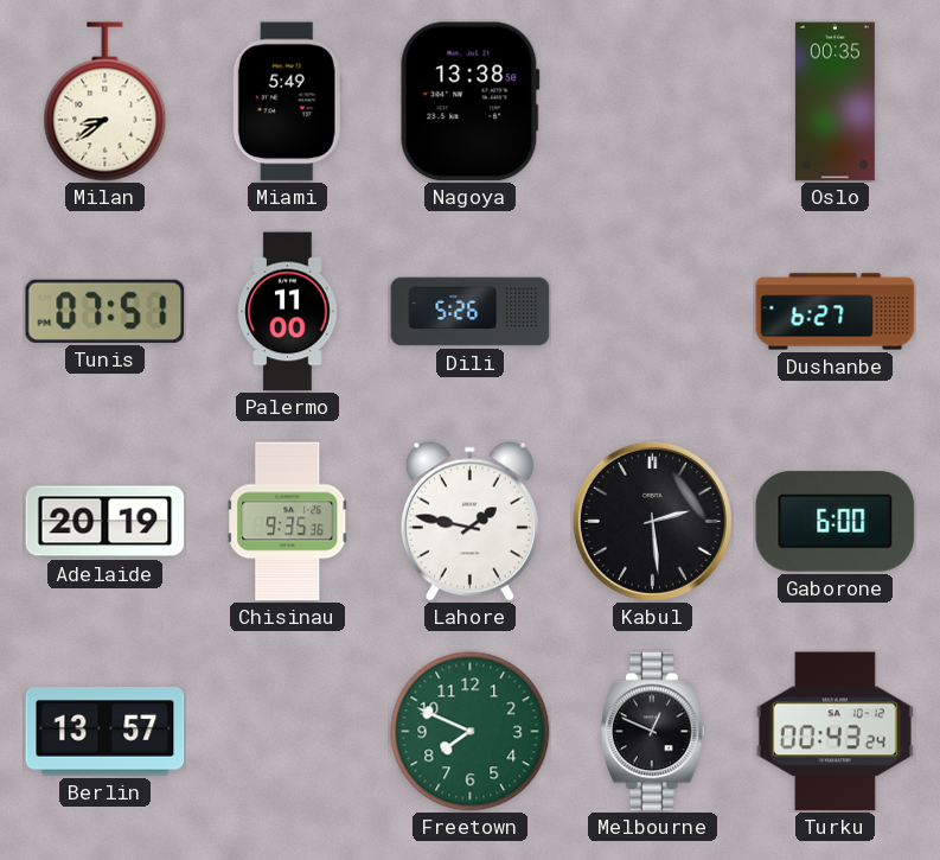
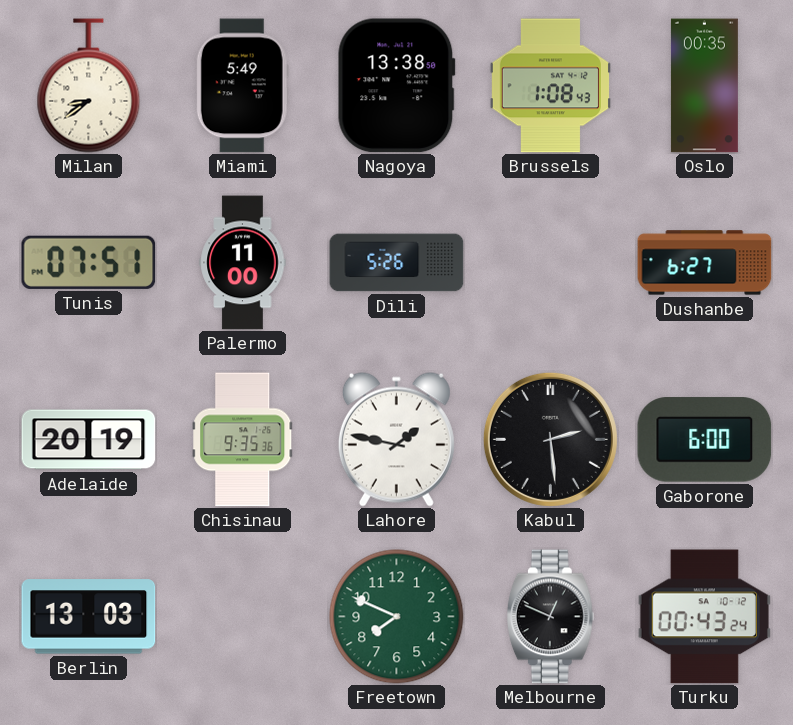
Brussels: none -> 1:08
Berlin: 13:57 -> 13:03
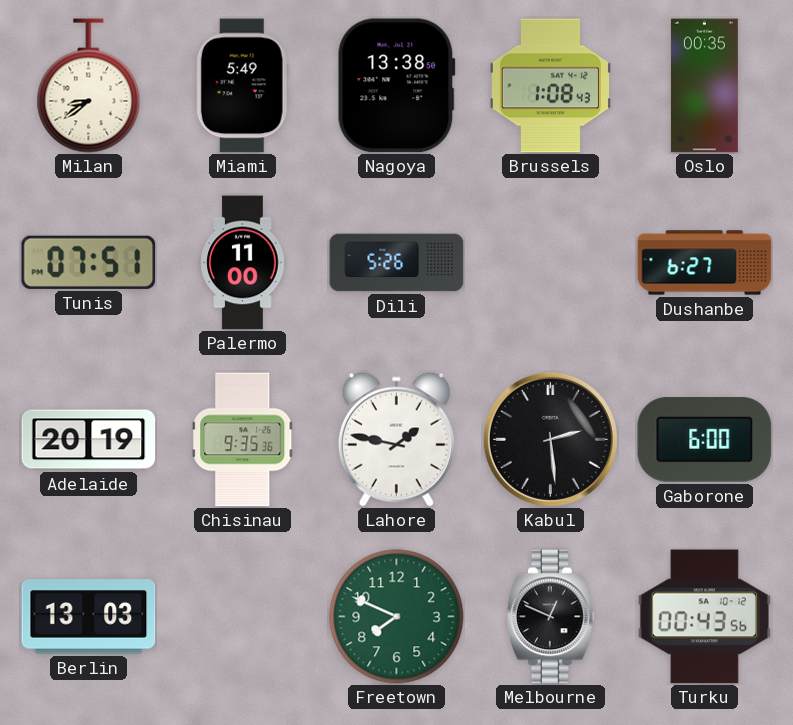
Turku: 00:43:24 -> 00:43:56
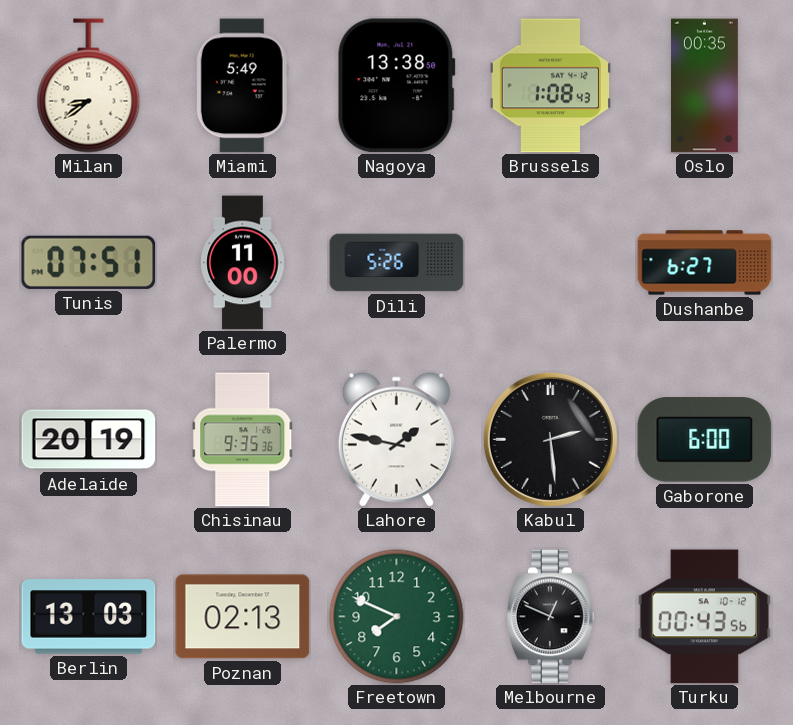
Poznan: none -> 02:13
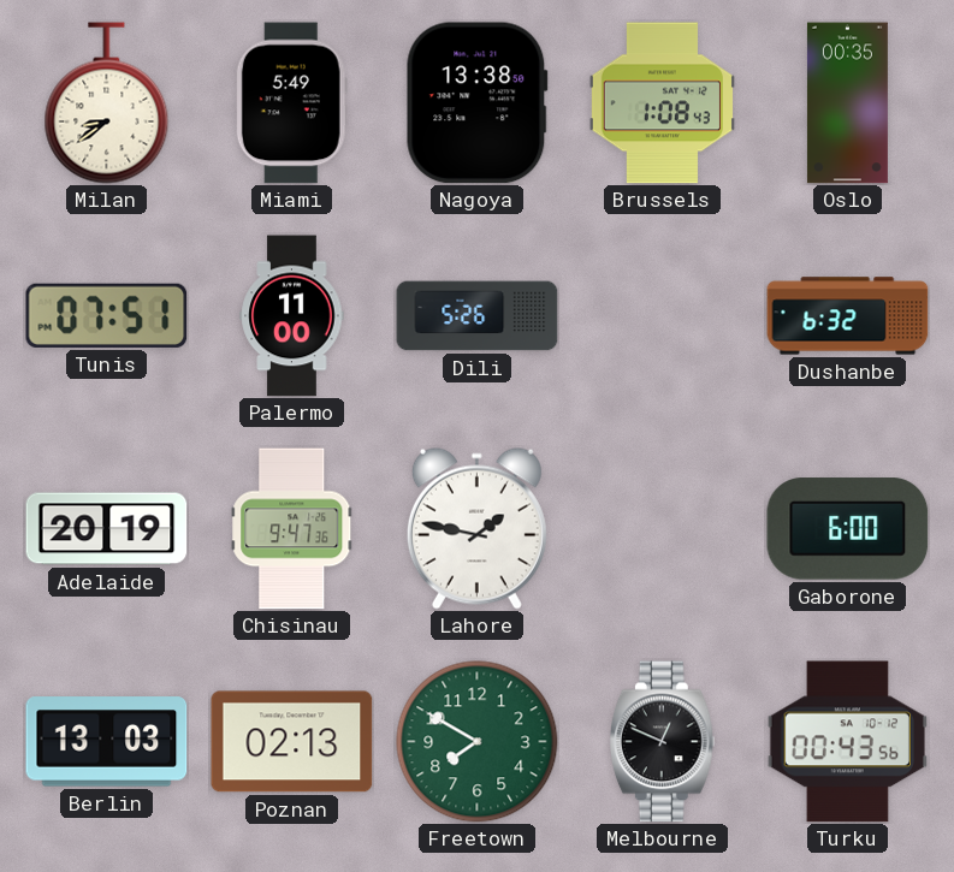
Dushanbe: 6:27 -> 6:32
Chisinau: 9:35 -> 9:47
Kabul: 2:29 -> none
Freetown: 7:49 -> 7:50
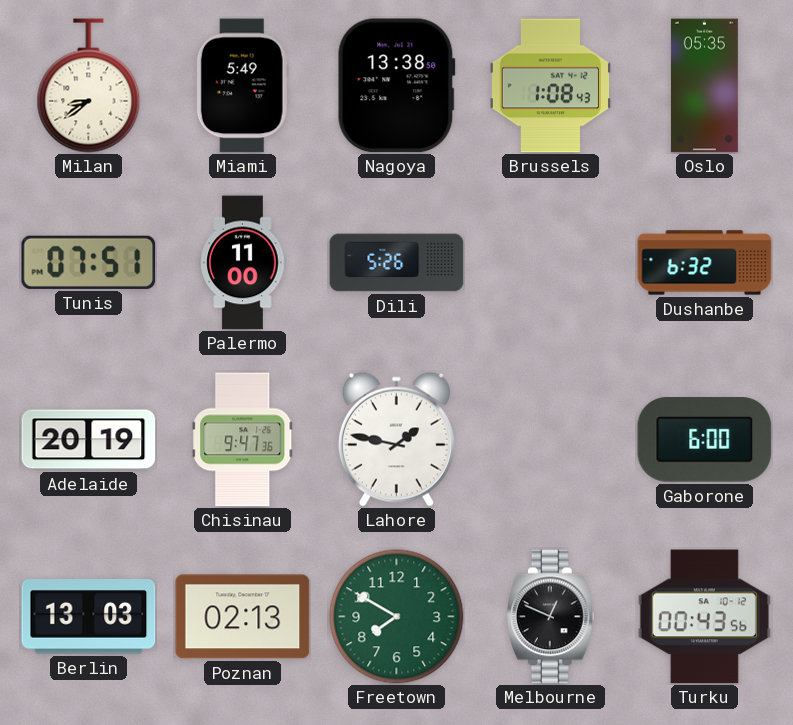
Oslo: 00:35 -> 05:35
